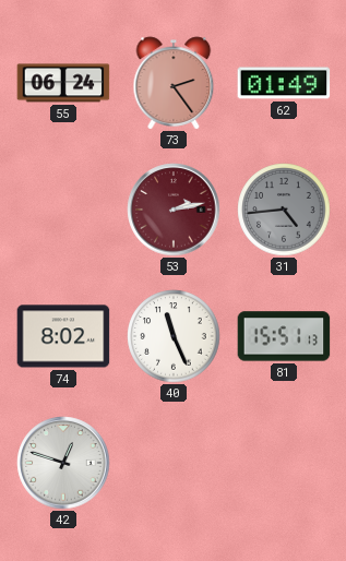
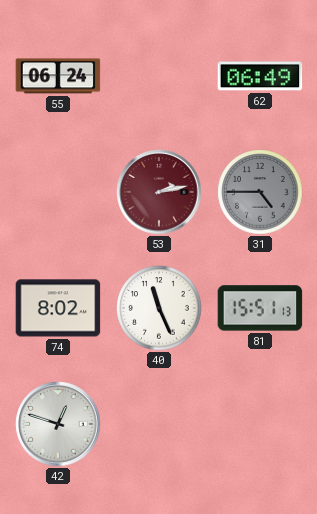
73: 2:24 -> none
62: 01:49 -> 06:49
31: 4:44 -> 4:45
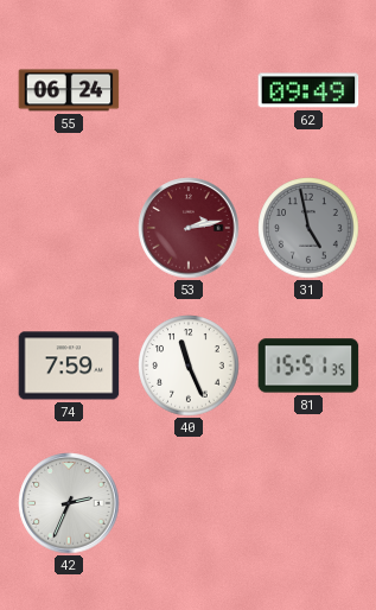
62: 06:49 -> 09:49
31: 4:45 -> 4:58
74: 8:02 -> 7:59
81: 15:51:13 -> 15:51:35
42: 12:48 -> 2:34
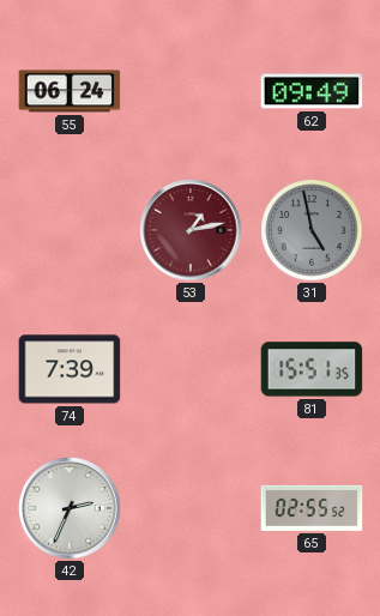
53: 2:13 -> 1:13
74: 7:59 -> 7:39
40: 11:26 -> none
65: none -> 02:55
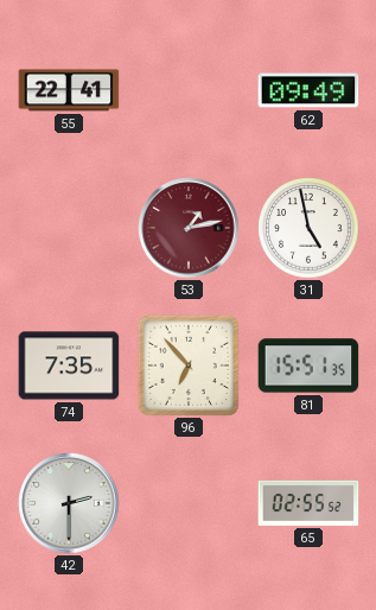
55: 06:24 -> 22:41
31 dial: grey -> white
74: 7:39 -> 7:35
96: none -> 6:53
42: 2:34 -> 2:30
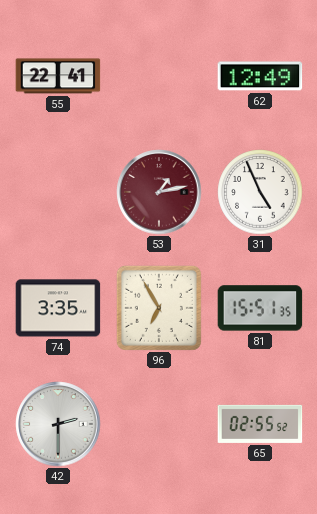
62: 09:49 -> 12:49
31: 4:58 -> 4:56
74: 7:35 -> 3:35
96: 6:53 -> 6:55
